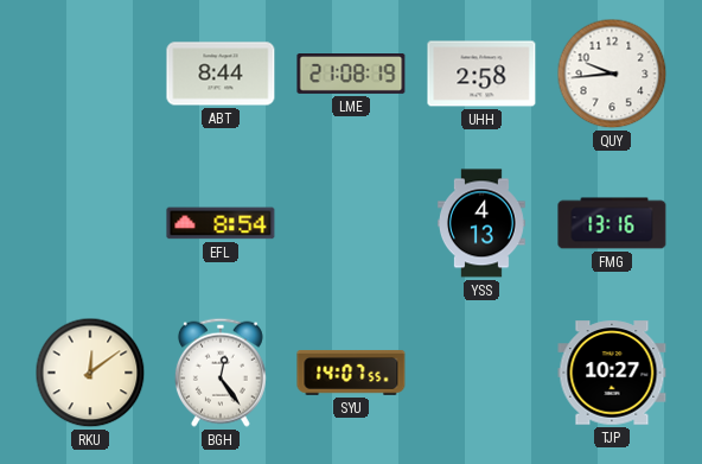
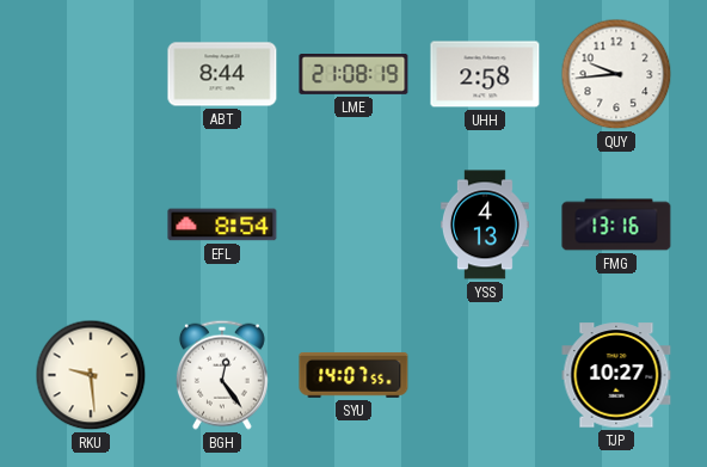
RKU: 12:09 -> 9:29
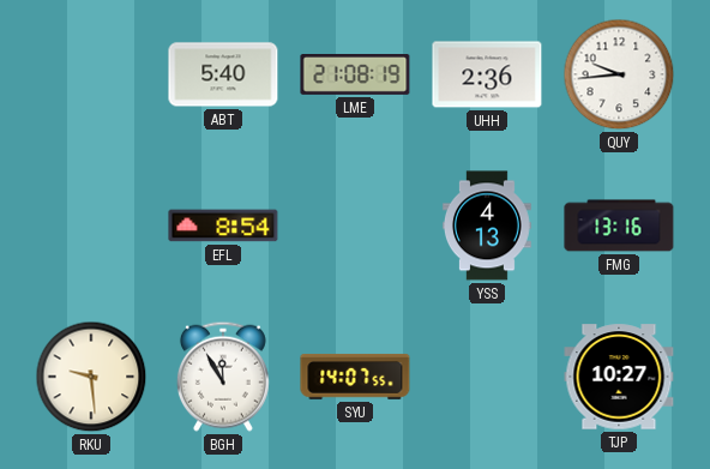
ABT: 8:44 -> 5:40
UHH: 2:58 -> 2:36
BGH: 12:24 -> 11:55
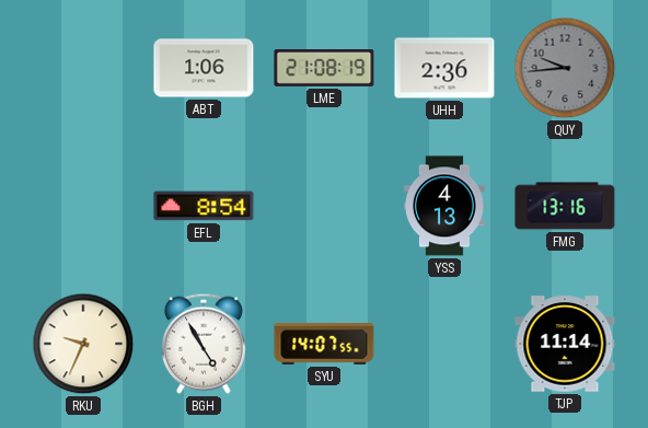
ABT: 5:40 -> 1:06
QUY dial: white -> grey
RKU: 9:29 -> 9:34
BGH: 11:55 -> 4:55
TJP: 10:27 -> 11:14
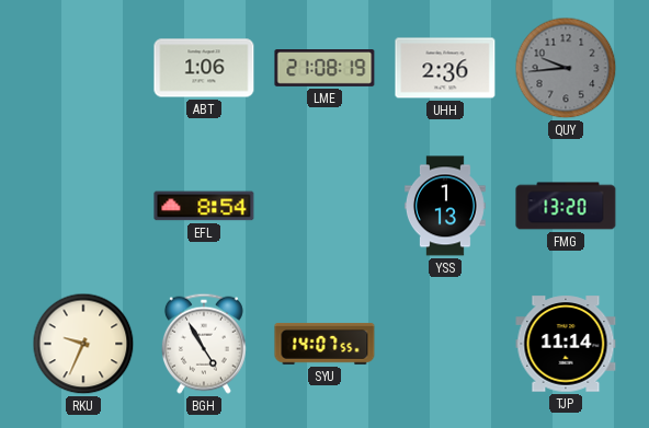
YSS: 4:13 -> 1:13
FMG: 13:16 -> 13:20
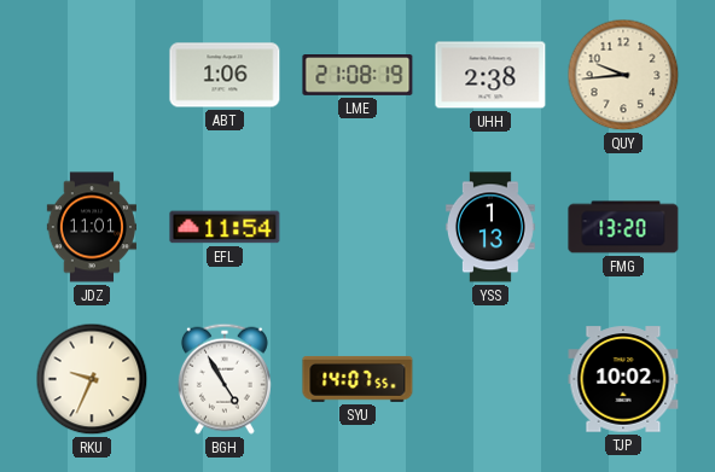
UHH: 2:36 -> 2:38
QUY dial: grey -> cream
JDZ: none -> 11:01
EFL: 8:54 -> 11:54
TJP: 11:14 -> 10:02
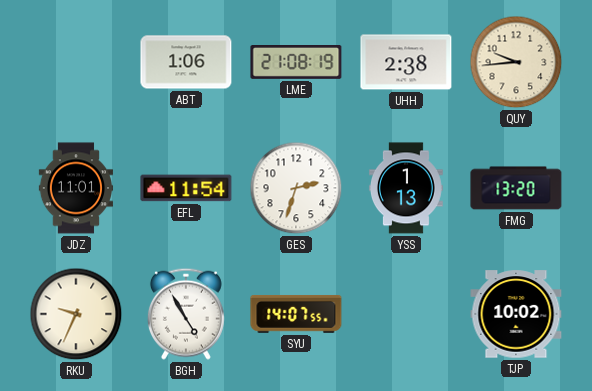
GES: none -> 2:33
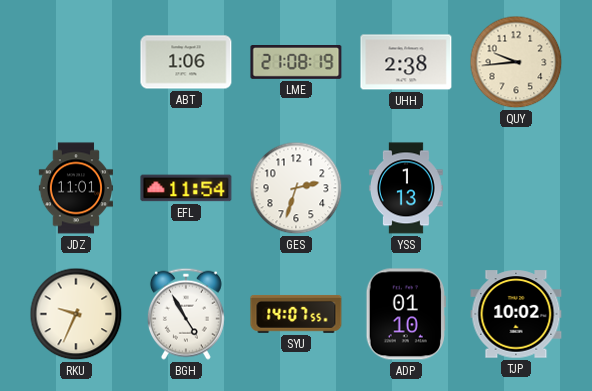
FMG: 13:20 -> none
ADP: none -> 01:10
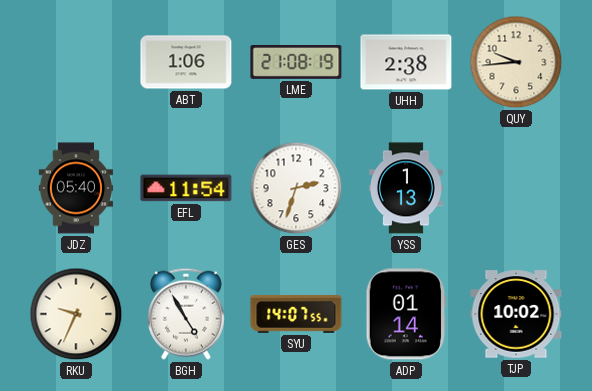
JDZ: 11:01 -> 05:40
ADP: 01:10 -> 01:14
